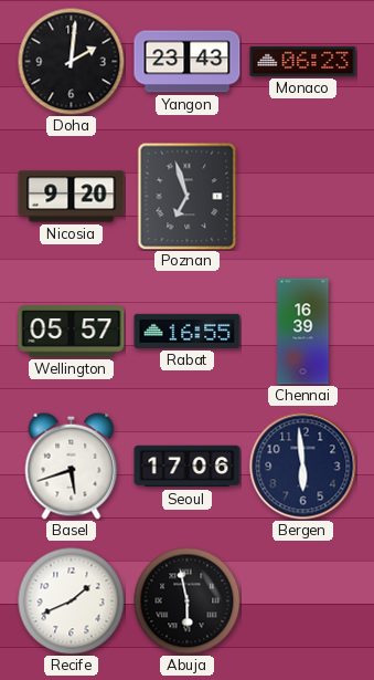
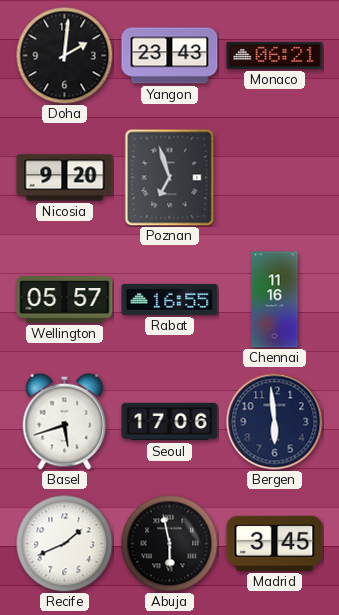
Monaco: 06:23 -> 06:21
Chennai: 16:39 -> 11:16
Madrid: none -> 3:45
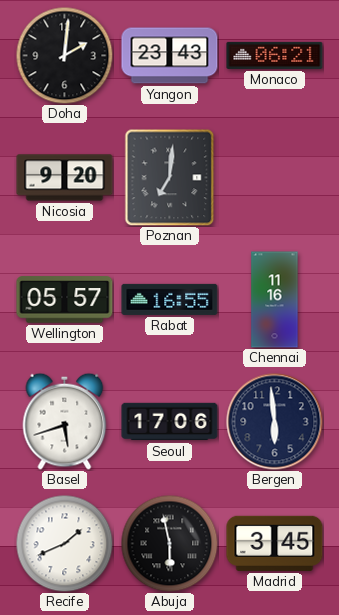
Poznan: 6:57 -> 7:01
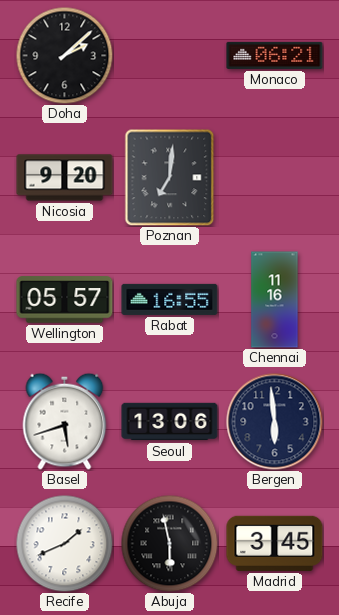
Doha: 2:01 -> 2:08
Yangon: 23:43 -> none
Seoul: 17:06 -> 13:06
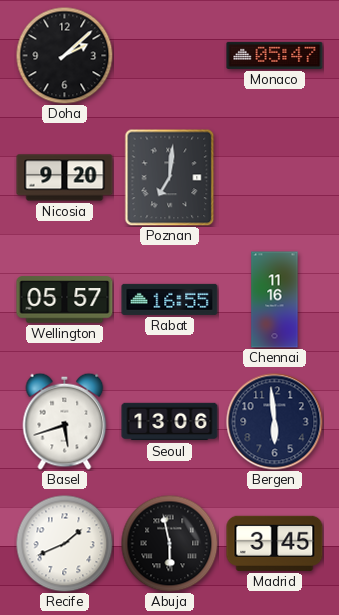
Monaco: 06:21 -> 05:47
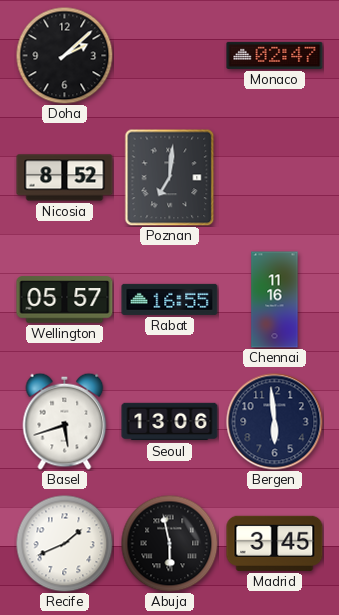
Monaco: 05:47 -> 02:47
Nicosia: 9:20 -> 8:52
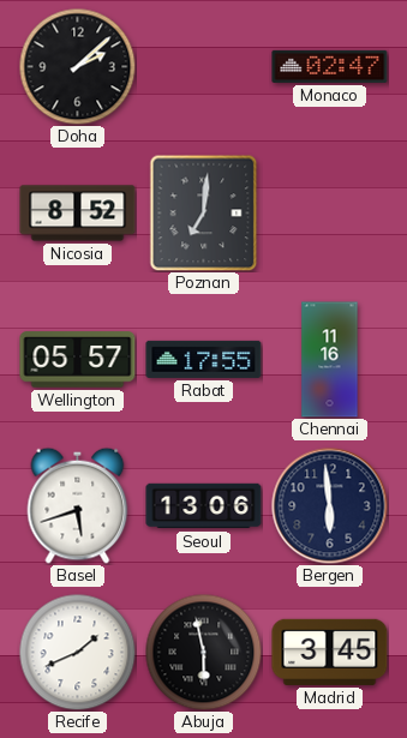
Rabat: 16:55 -> 17:55
